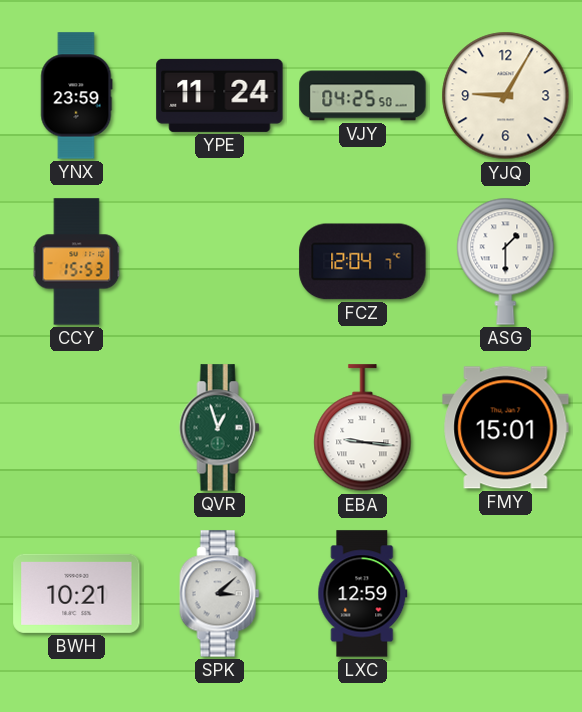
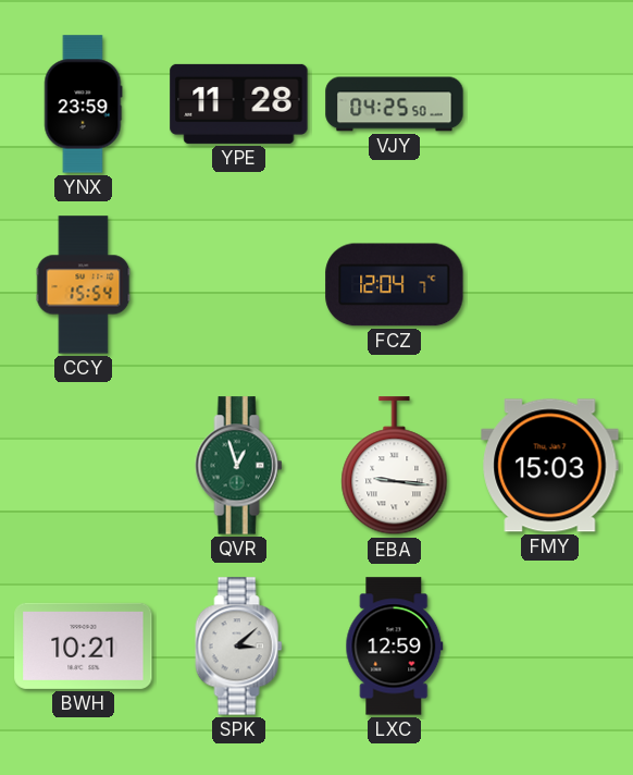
YPE: 11:24 -> 11:28
YJQ: 9:05 -> none
CCY: 15:53 -> 15:54
ASG: 1:30 -> none
FMY: 15:01 -> 15:03
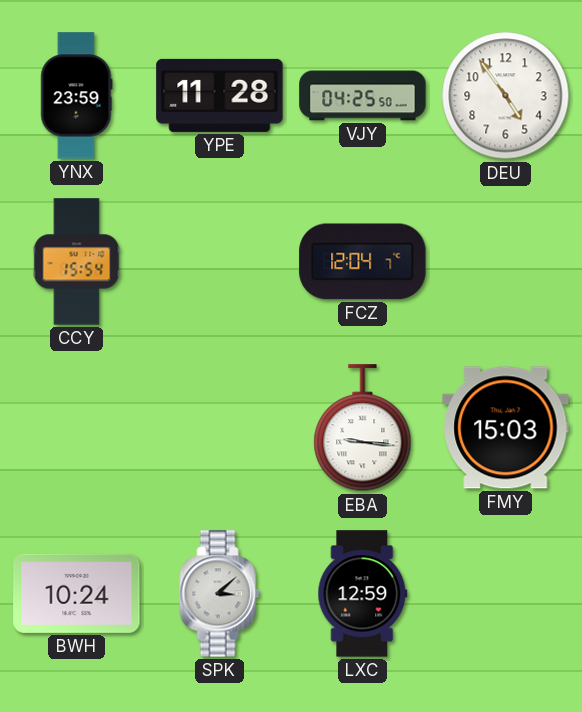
DEU: none -> 4:54
QVR: 12:57 -> none
BWH: 10:21 -> 10:24
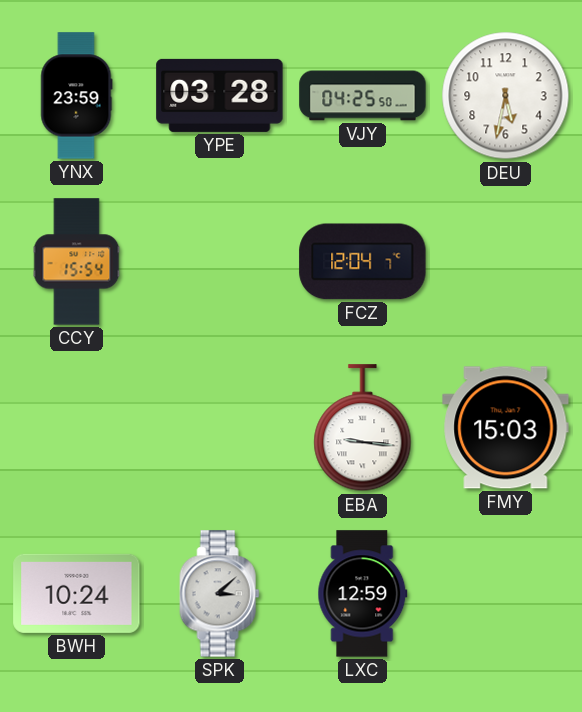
YPE: 11:28 -> 03:28
DEU: 4:54 -> 5:32
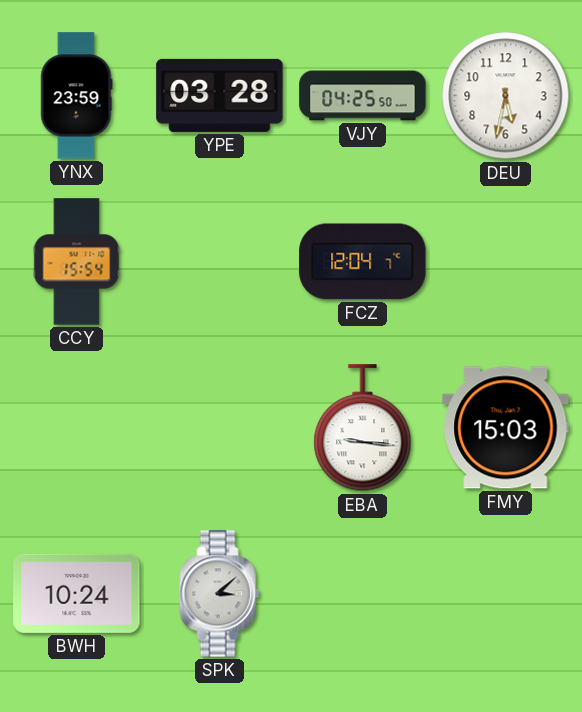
LXC: 12:59 -> none
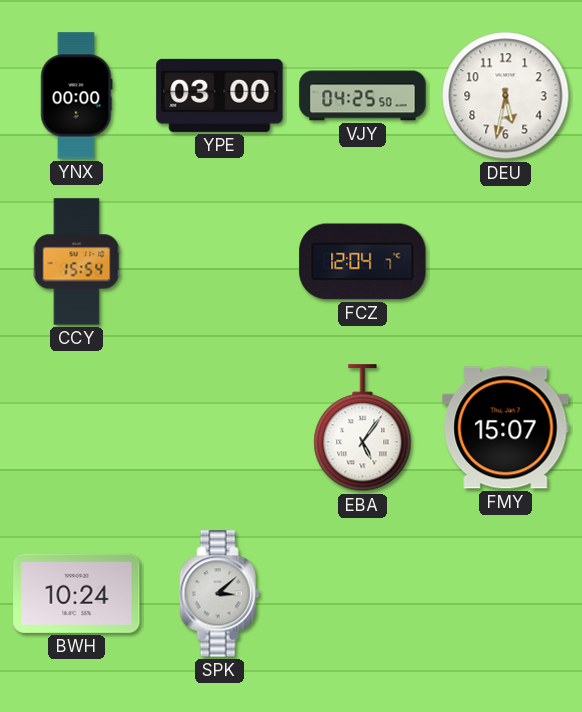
YNX: 23:59 -> 00:00
YPE: 03:28 -> 03:00
EBA: 9:16 -> 5:06
FMY: 15:03 -> 15:07
